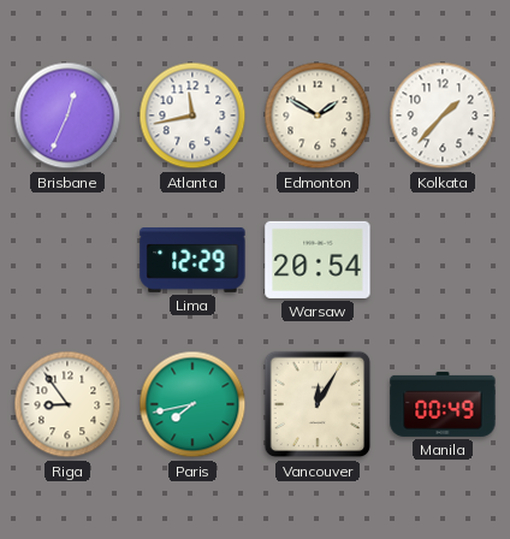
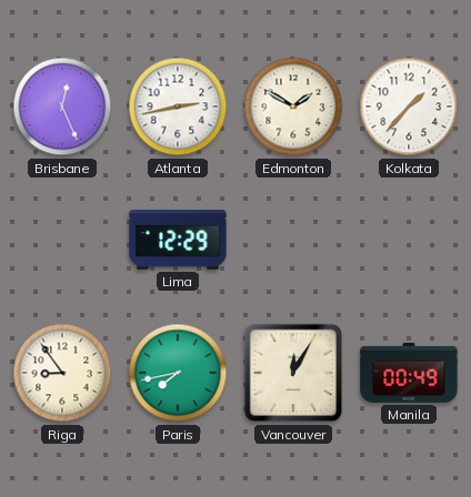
Brisbane: 12:34 -> 12:26
Atlanta: 11:43 -> 2:43
Warsaw: 20:54 -> none
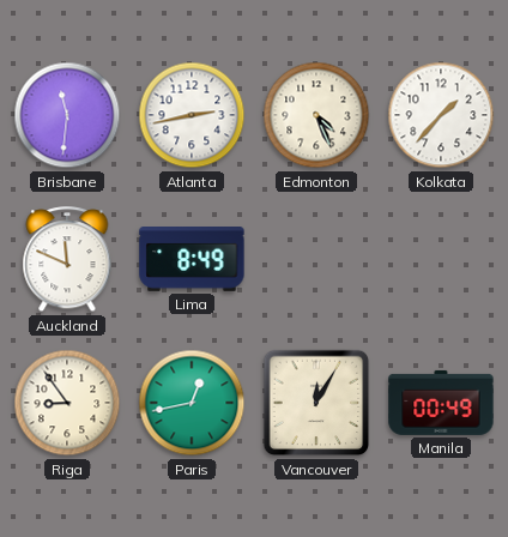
Brisbane: 12:26 -> 11:31
Edmonton: 1:50 -> 4:26
Auckland: none -> 11:49
Lima: 12:29 -> 8:49
Paris: 7:43 -> 12:43
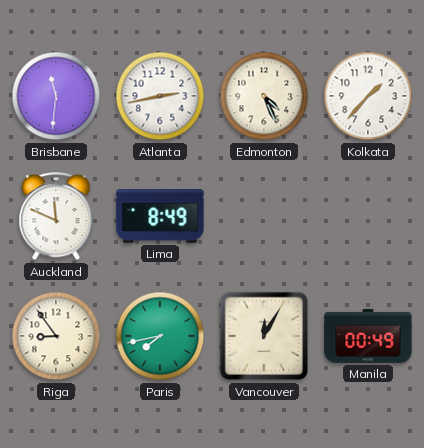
Paris: 12:43 -> 7:43
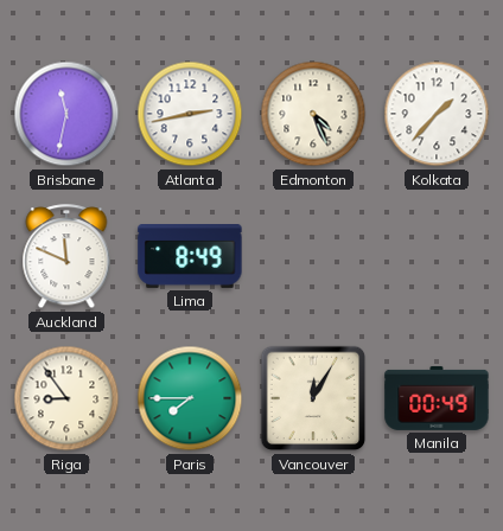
Brisbane: 11:31 -> 11:32
Paris: 7:43 -> 7:45
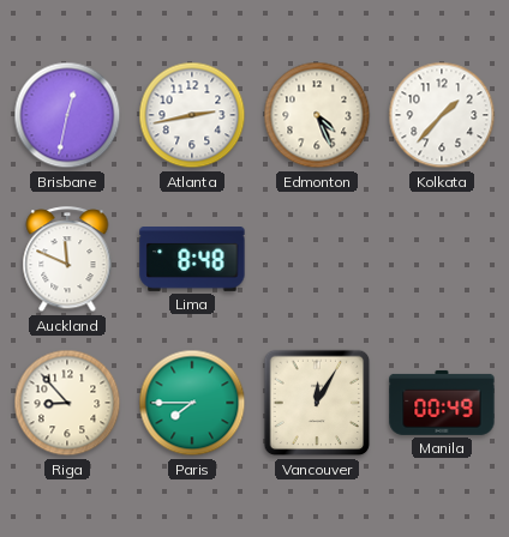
Brisbane: 11:32 -> 12:32
Lima: 8:49 -> 8:48
Riga: 8:54 -> 8:53
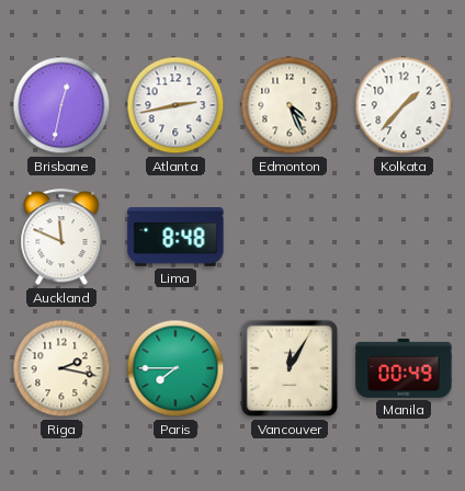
Riga: 8:53 -> 2:17
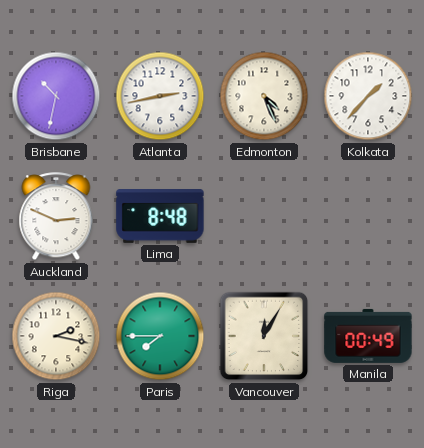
Brisbane: 12:32 -> 10:32
Auckland: 11:49 -> 2:49
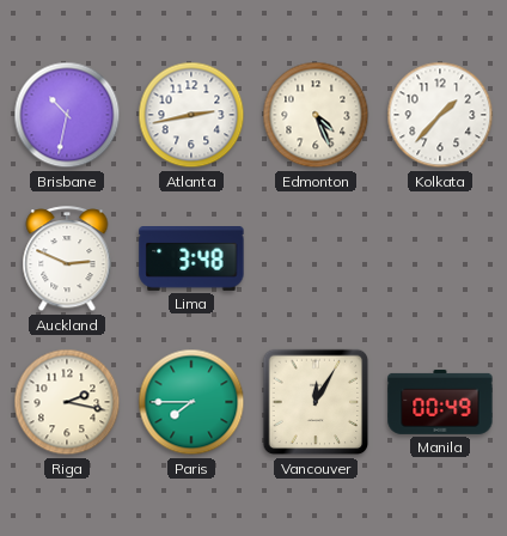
Lima: 8:48 -> 3:48
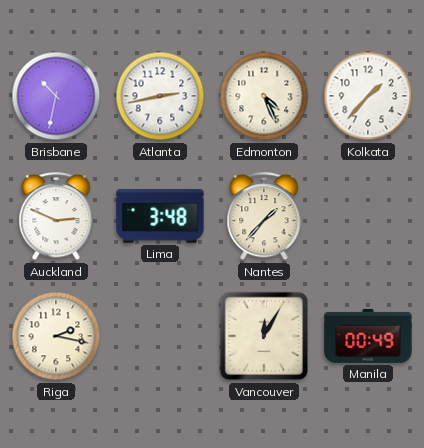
Nantes: none -> 1:37
Paris: 7:45 -> none
